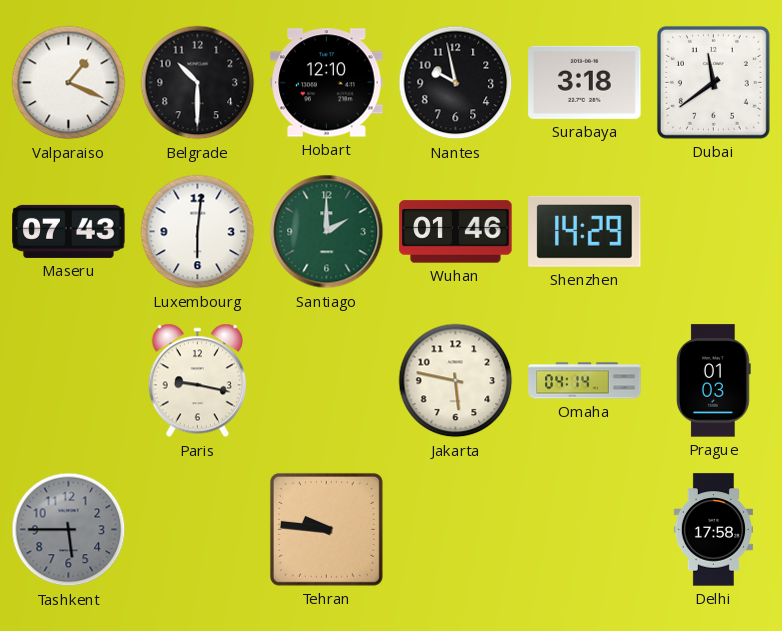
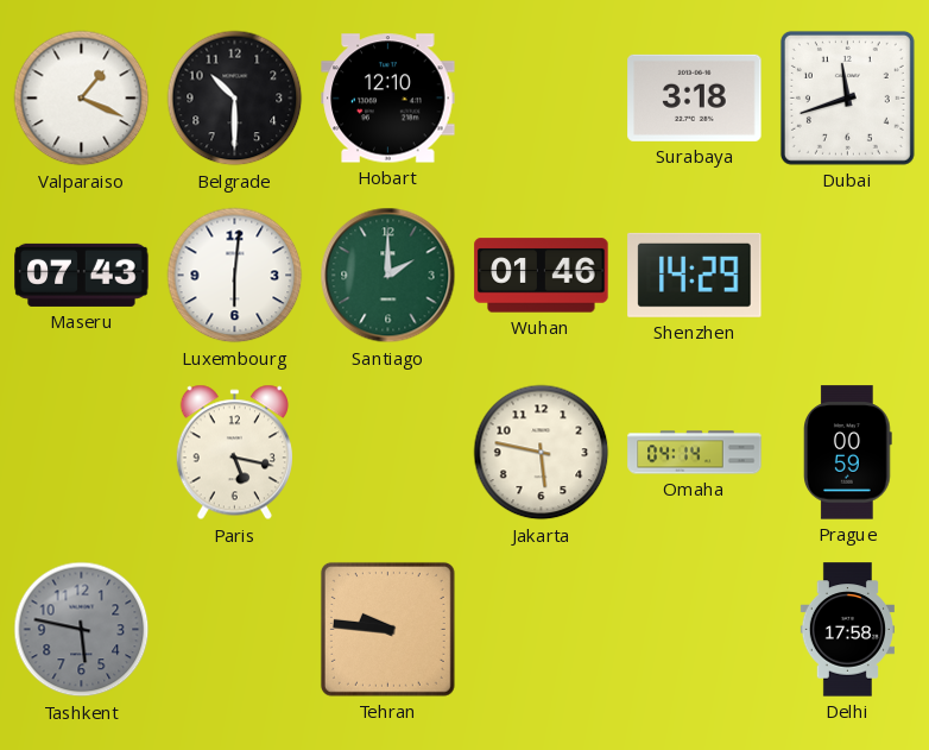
Nantes: 9:58 -> none
Dubai: 11:39 -> 11:42
Paris: 9:17 -> 5:17
Prague: 01:03 -> 00:59
Tashkent: 5:45 -> 5:47
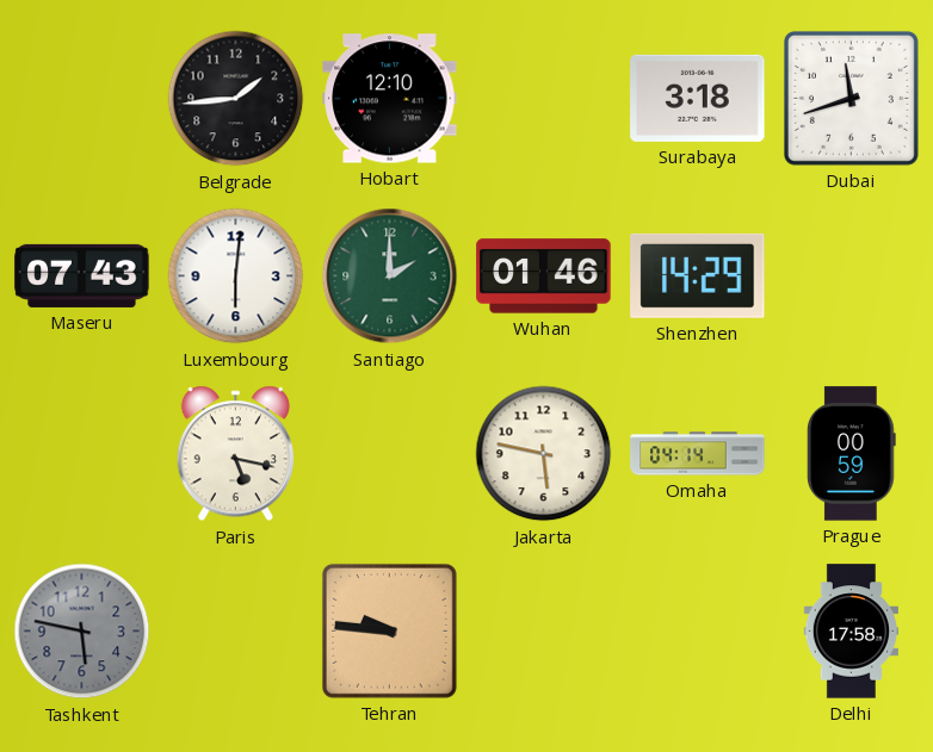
Valparaiso: 1:19 -> none
Belgrade: 10:30 -> 1:44
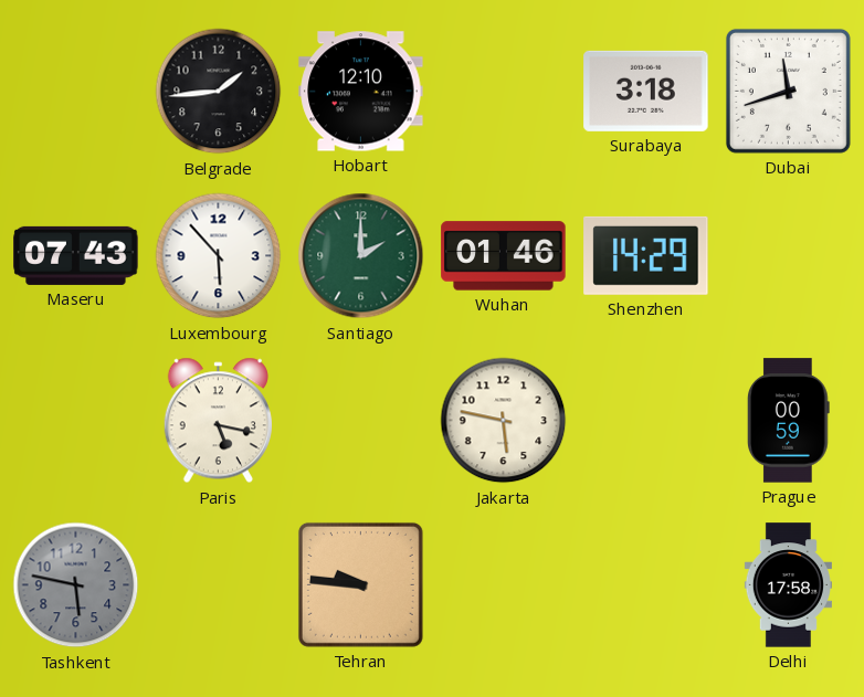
Luxembourg: 6:01 -> 5:53
Omaha: 04:14 -> none
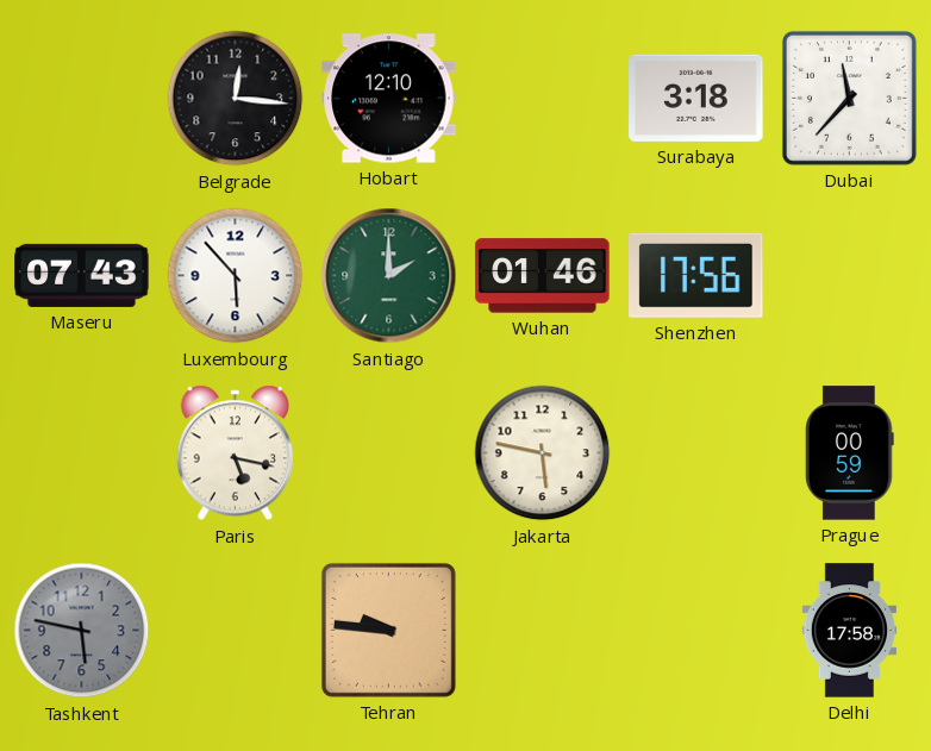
Belgrade: 1:44 -> 12:16
Dubai: 11:42 -> 11:37
Shenzhen: 14:29 -> 17:56
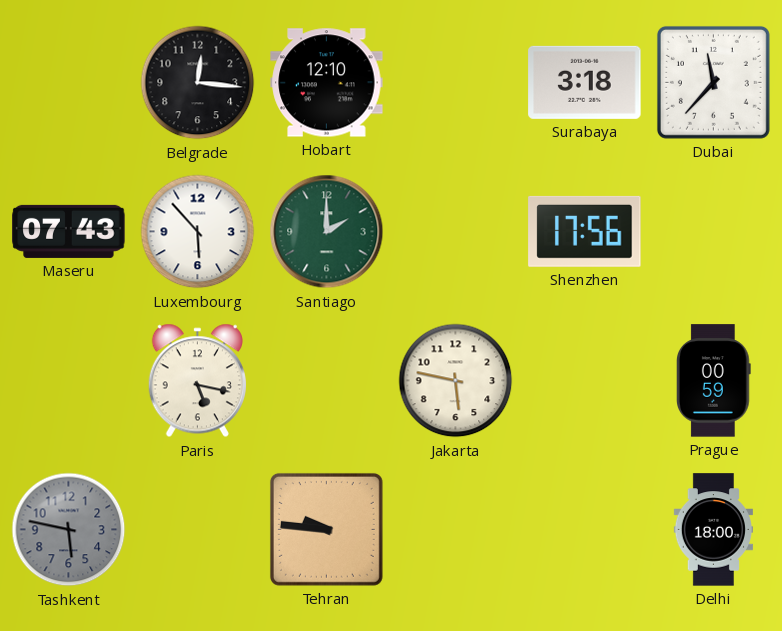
Wuhan: 01:46 -> none
Delhi: 17:58 -> 18:00
